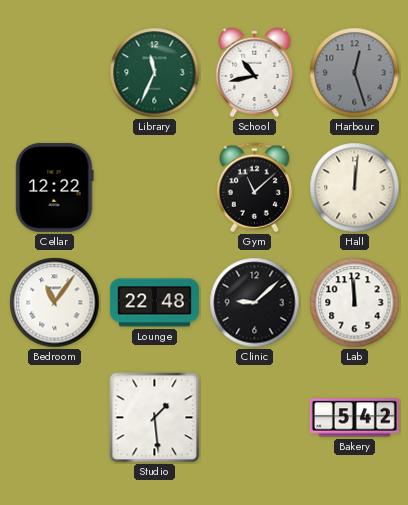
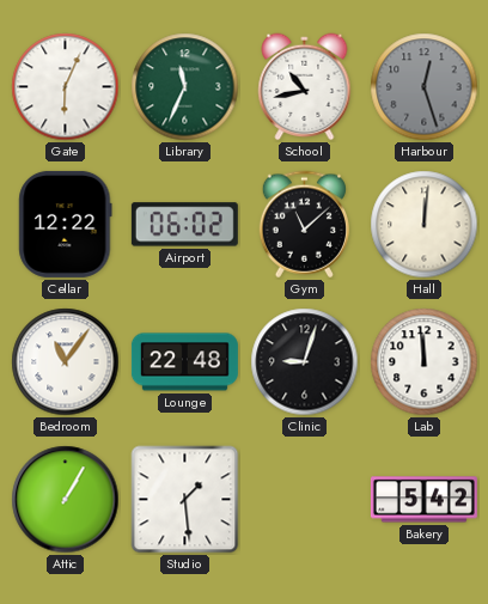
Gate: none -> 6:04
Airport: none -> 06:02
Clinic: 9:08 -> 9:03
Attic: none -> 1:05
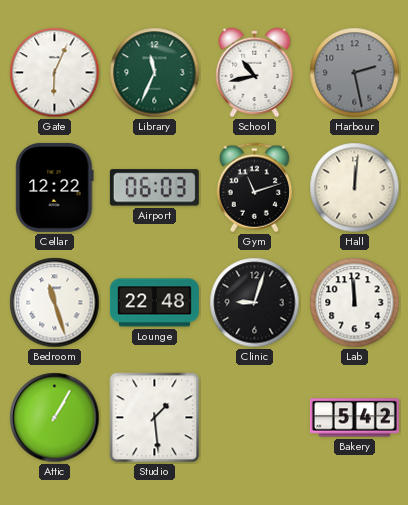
Harbour: 12:27 -> 2:28
Airport: 06:02 -> 06:03
Gym: 11:08 -> 11:12
Bedroom: 11:06 -> 11:27
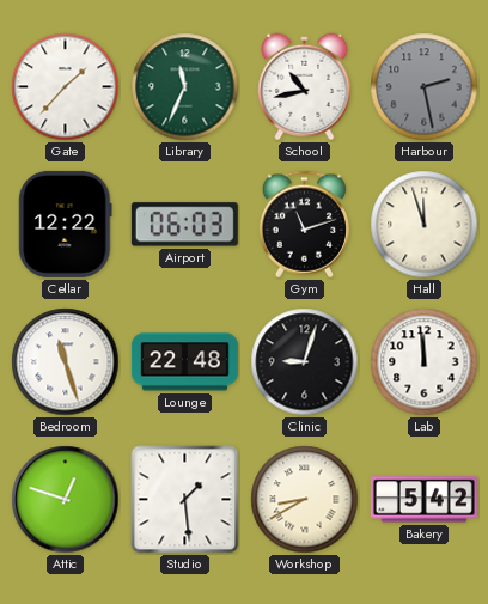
Gate: 6:04 -> 1:37
Hall: 12:01 -> 11:57
Attic: 1:05 -> 12:48
Workshop: none -> 8:40
